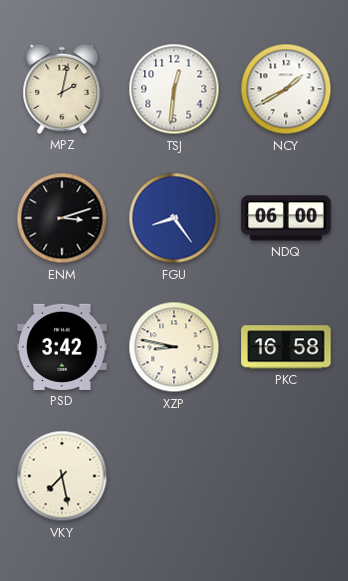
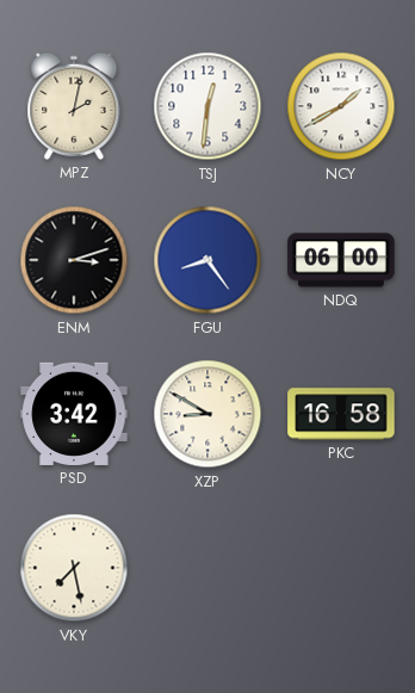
XZP: 8:47 -> 8:50
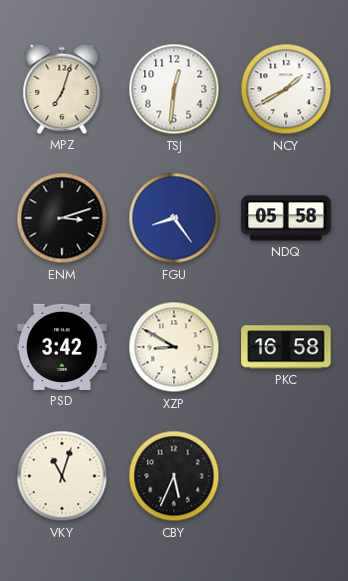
MPZ: 2:02 -> 7:03
NDQ: 06:00 -> 05:58
VKY: 7:28 -> 11:03
CBY: none -> 5:34
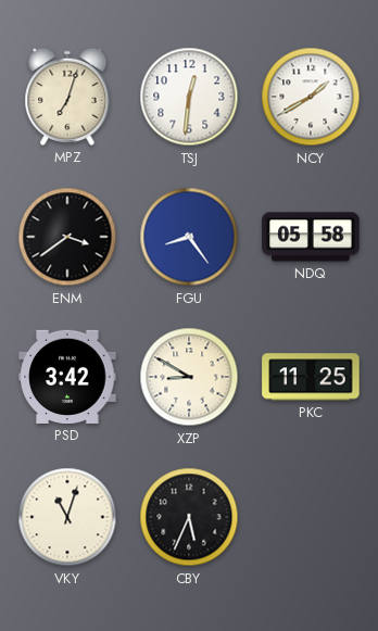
ENM: 3:12 -> 3:39
PKC: 16:58 -> 11:25
